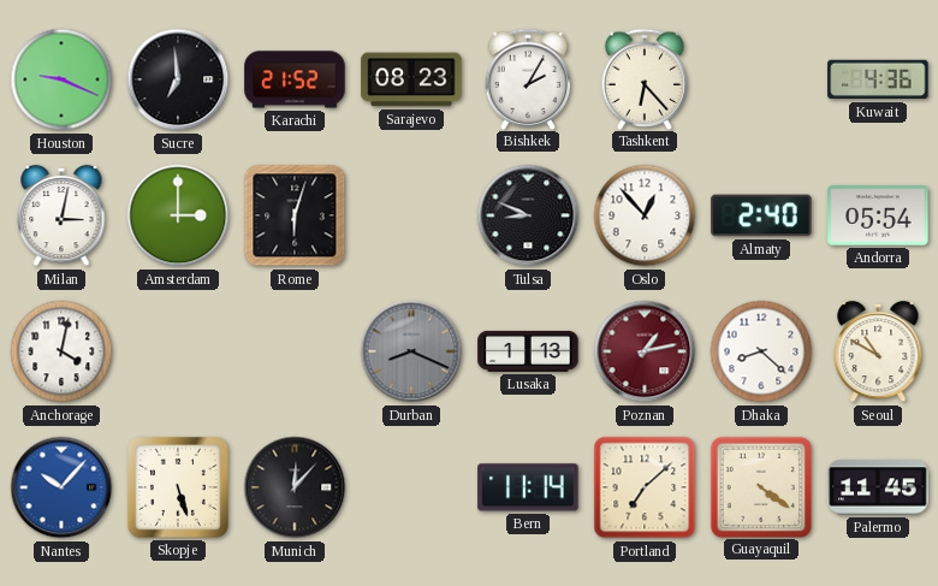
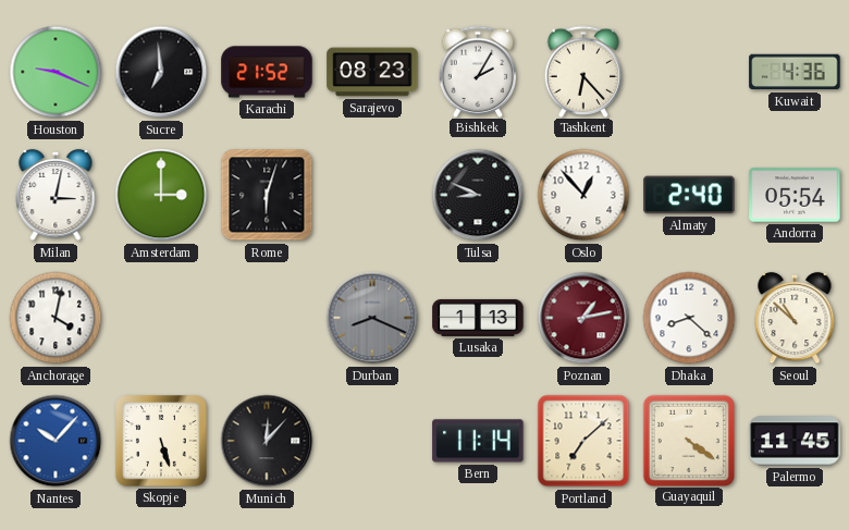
Seoul: 10:50 -> 10:52
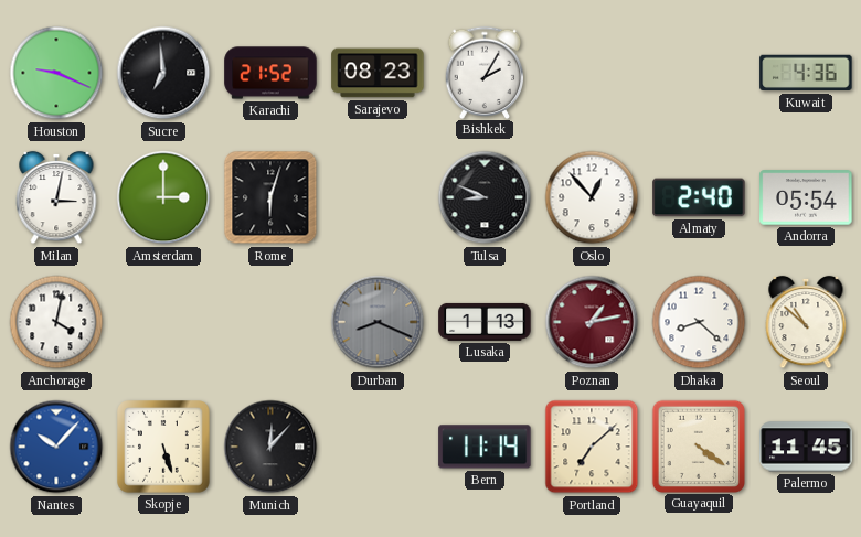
Tashkent: 6:23 -> none
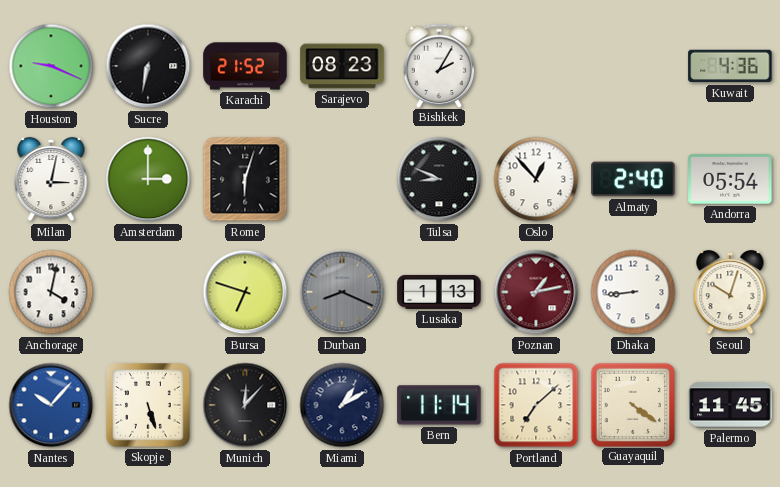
Sucre: 6:59 -> 6:32
Bursa: none -> 6:48
Dhaka: 8:22 -> 8:44
Seoul: 10:52 -> 10:03
Miami: none -> 1:10
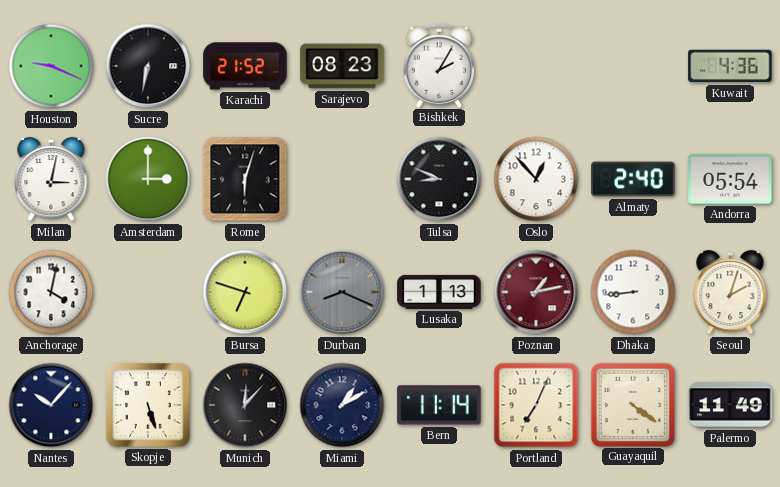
Seoul: 10:03 -> 2:03
Nantes dial: blue -> navy
Portland: 7:08 -> 7:04
Palermo: 11:45 -> 11:49
